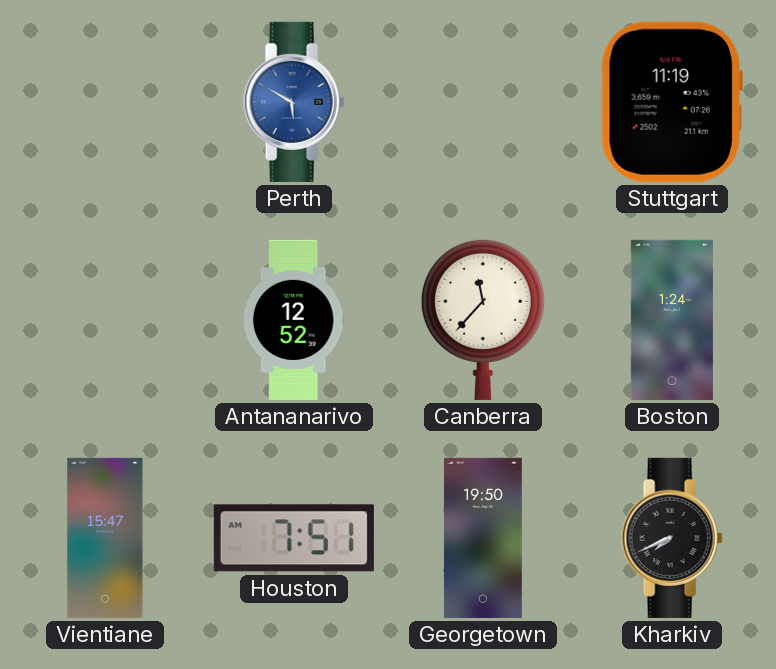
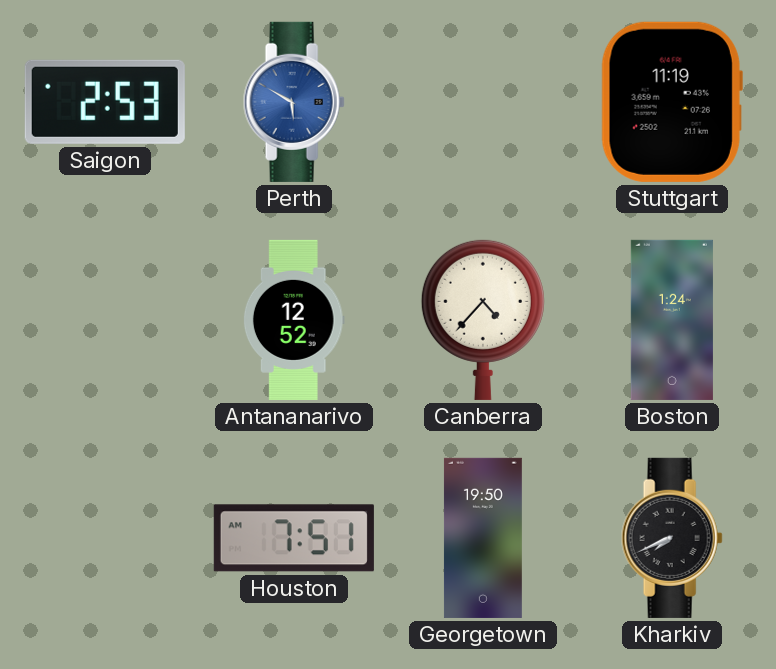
Saigon: none -> 2:53
Canberra: 11:37 -> 4:37
Vientiane: 15:47 -> none
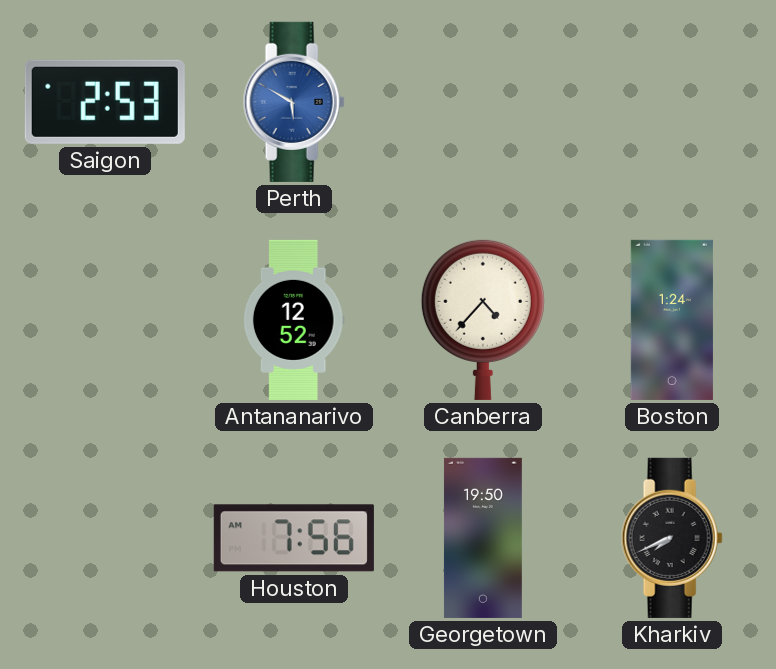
Stuttgart: 11:19 -> none
Houston: 7:51 -> 7:56
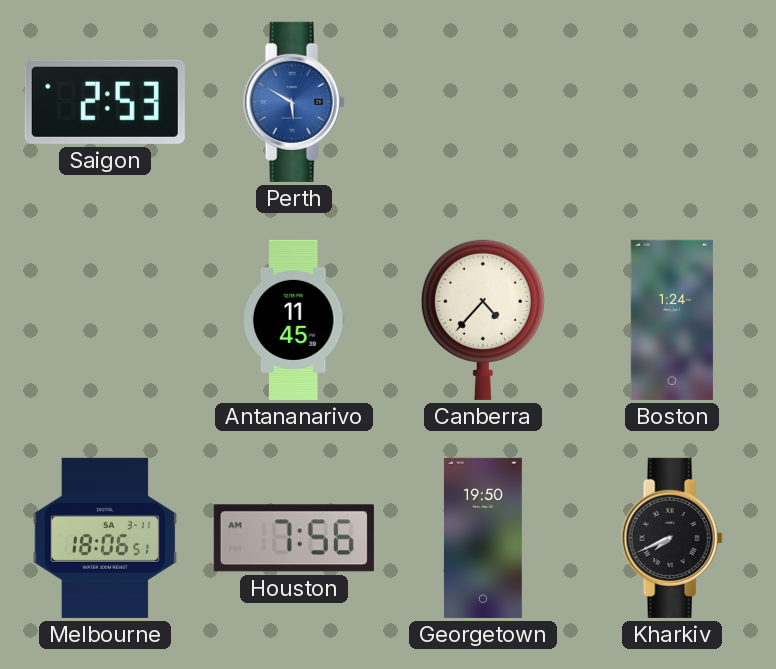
Antananarivo: 12:52 -> 11:45
Melbourne: none -> 18:06
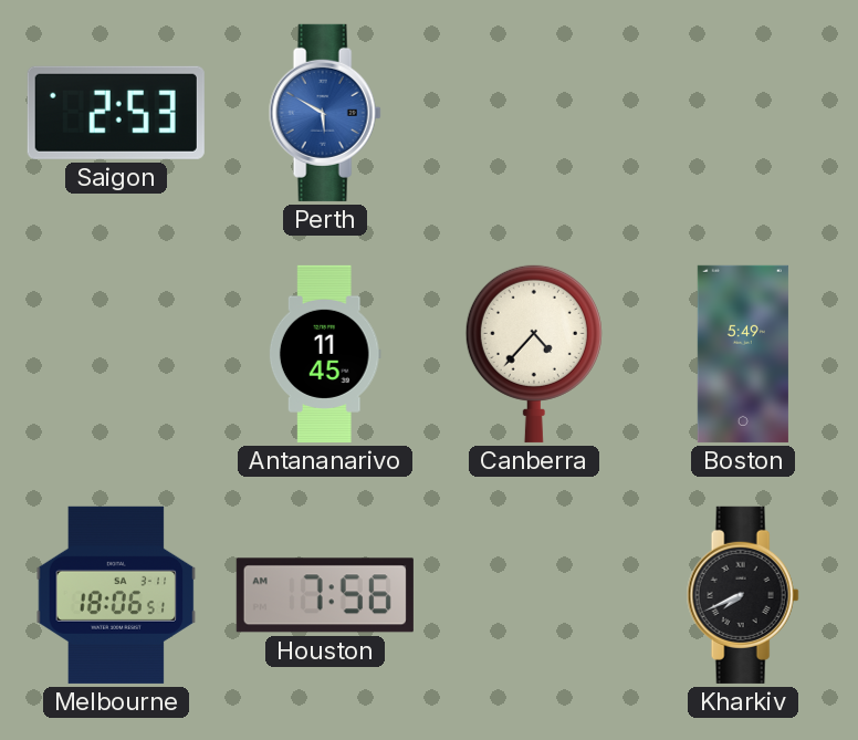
Boston: 1:24 -> 5:49
Georgetown: 19:50 -> none
